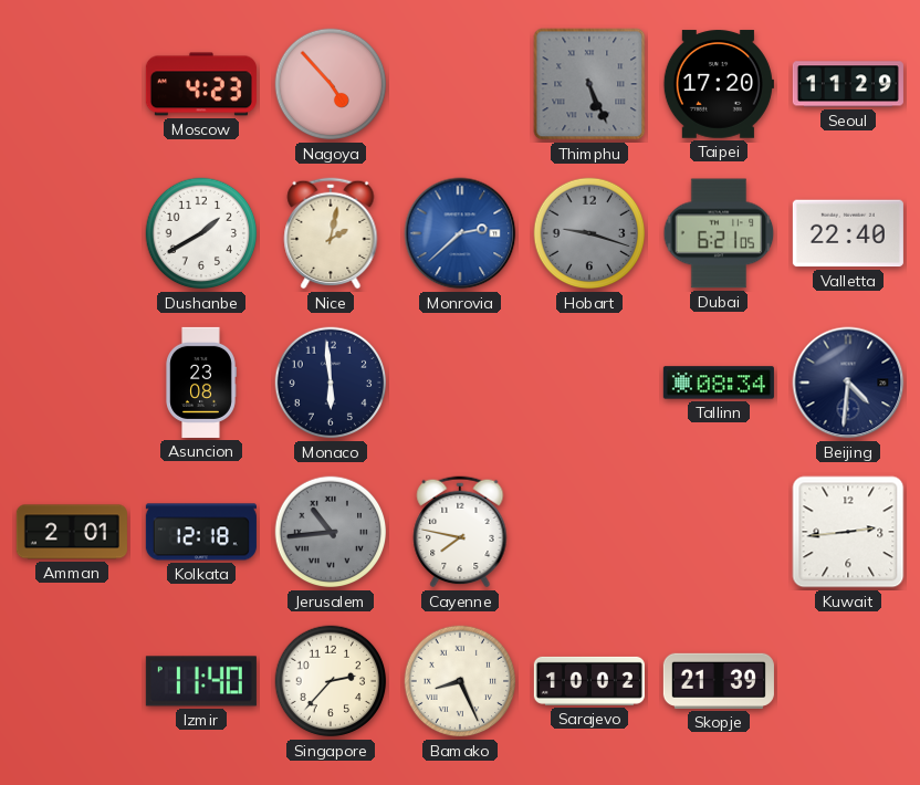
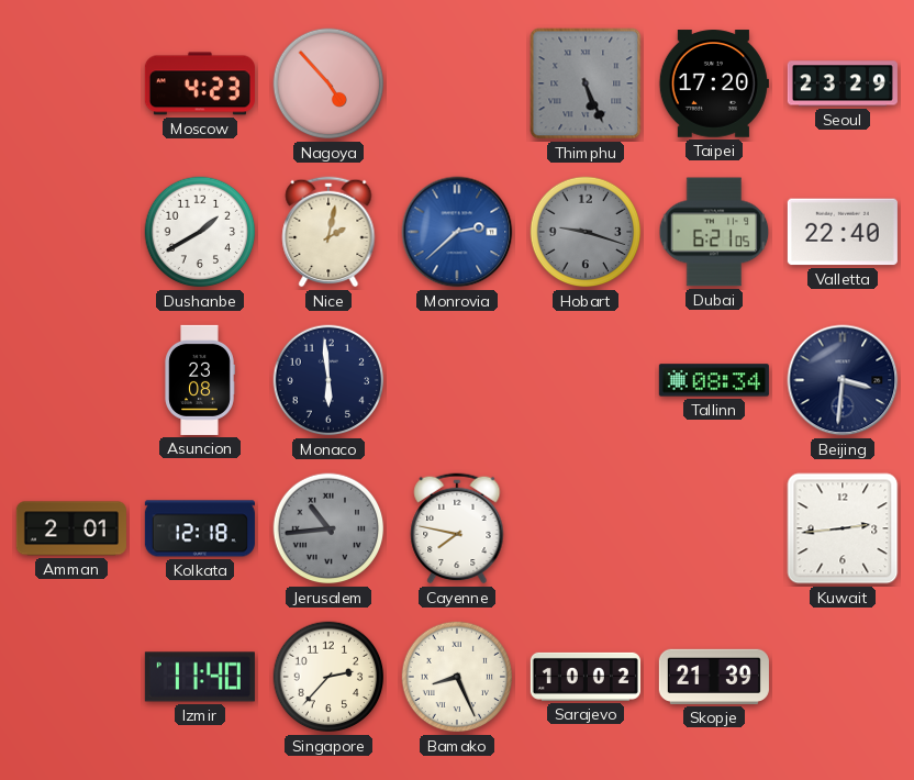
Seoul: 11:29 -> 23:29
Beijing: 4:31 -> 3:31
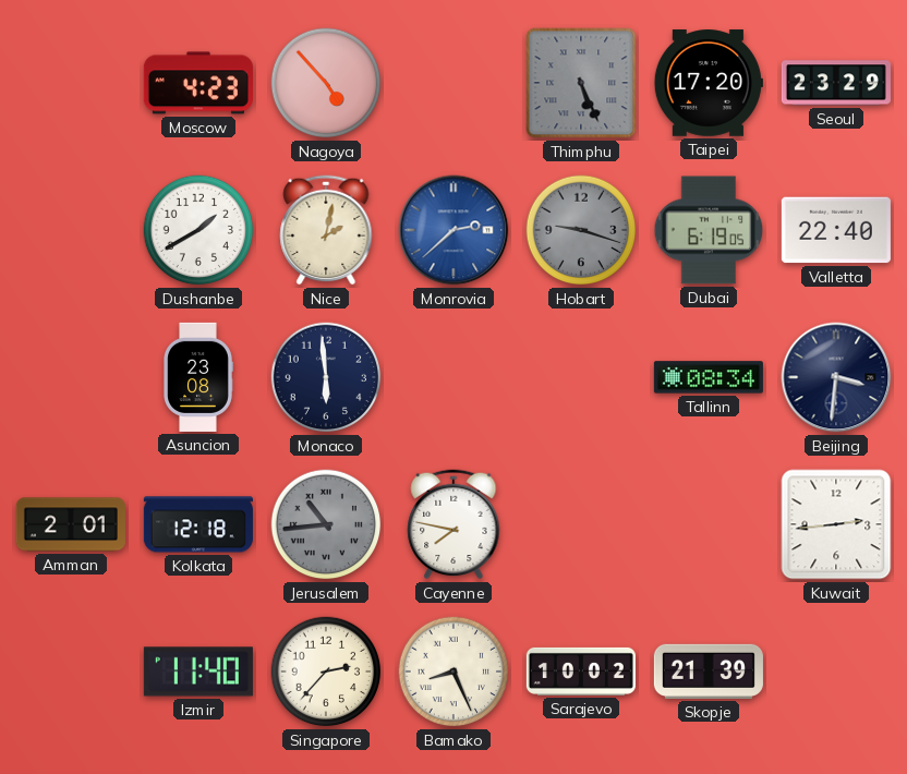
Dubai: 6:21 -> 6:19
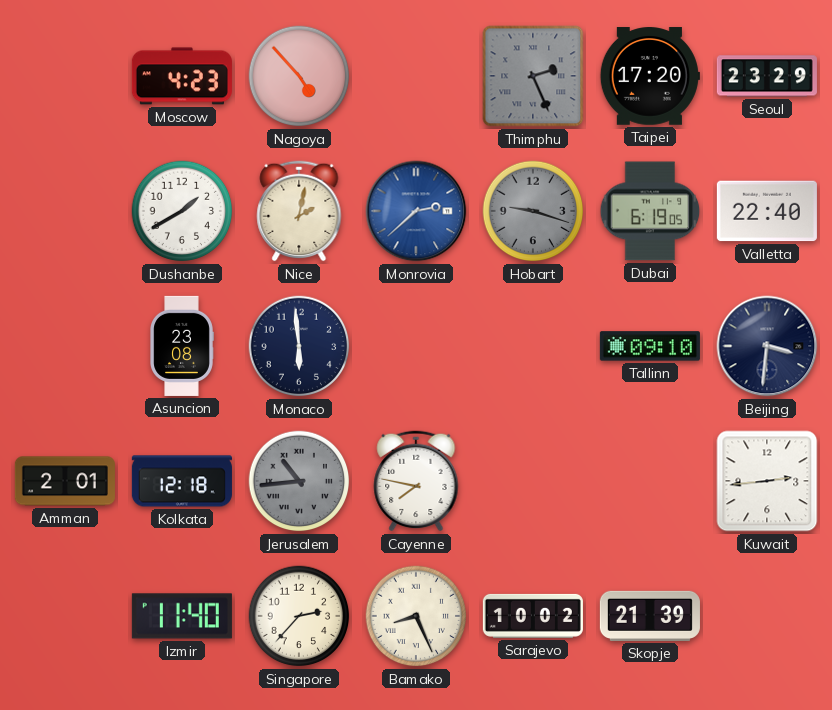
Thimphu: 5:26 -> 2:26
Tallinn: 08:34 -> 09:10
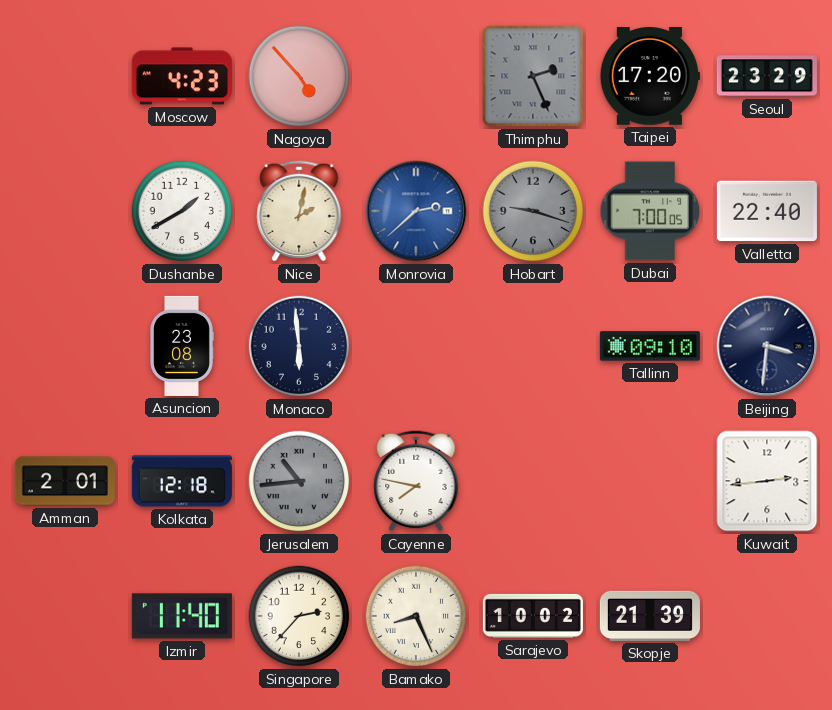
Dubai: 6:19 -> 7:00
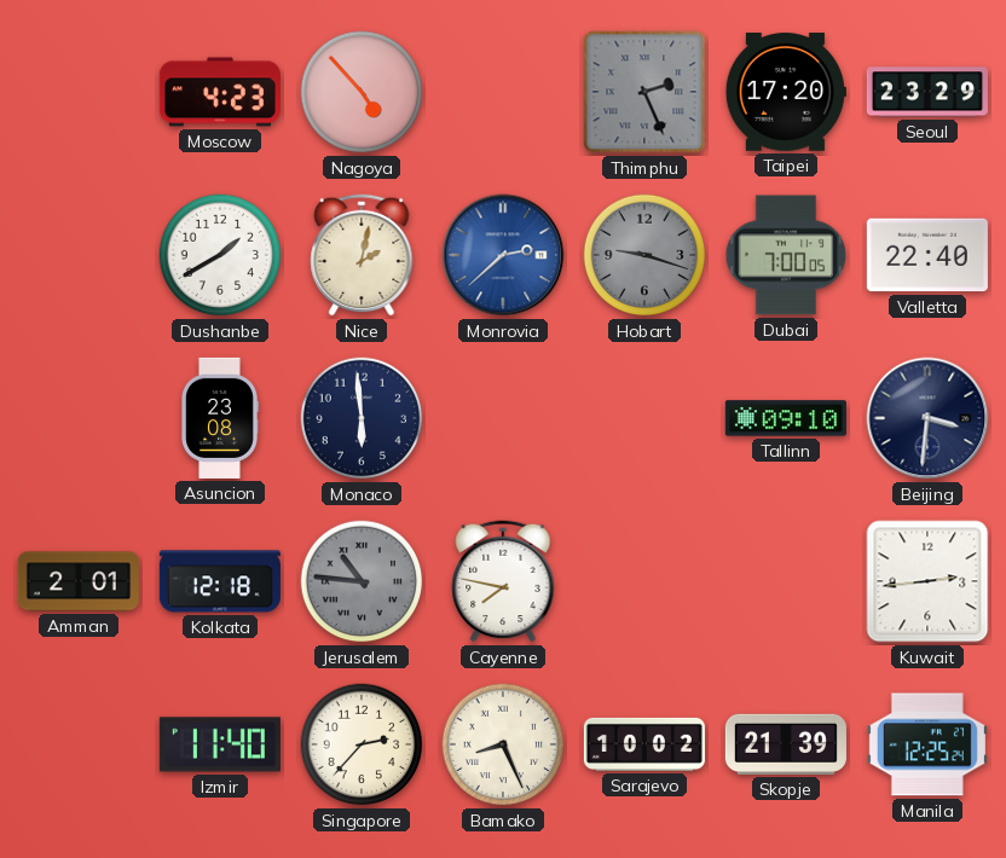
Jerusalem: 10:44 -> 10:46
Manila: none -> 12:25
